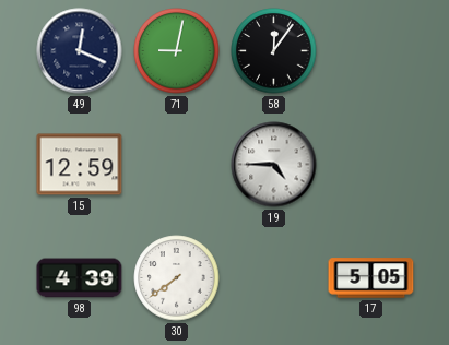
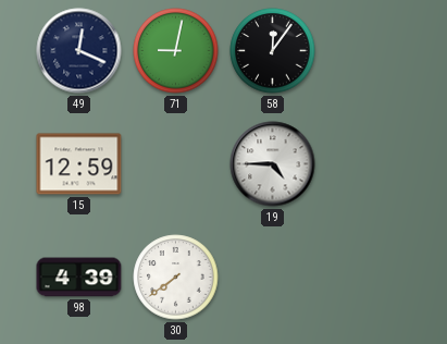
17: 5:05 -> none
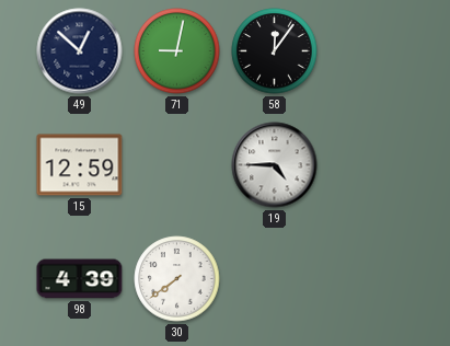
49: 12:19 -> 12:52
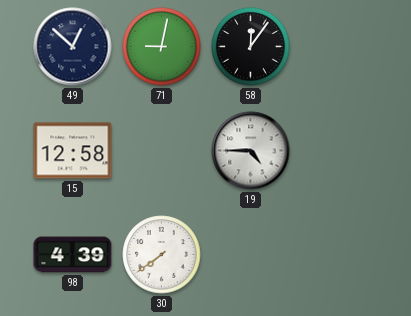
15: 12:59 -> 12:58
